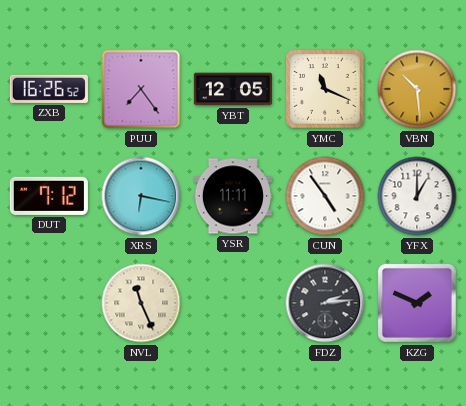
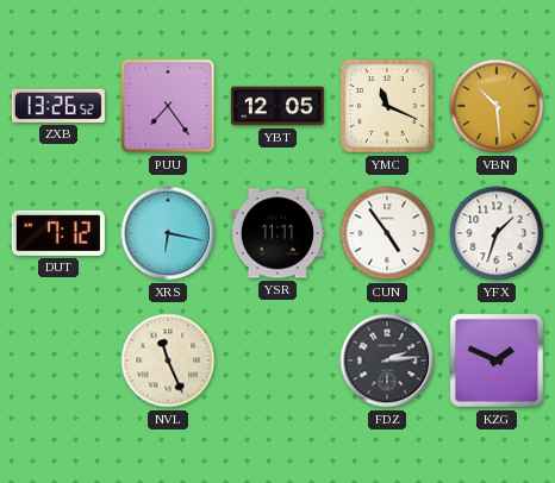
ZXB: 16:26 -> 13:26
YFX: 1:00 -> 1:33
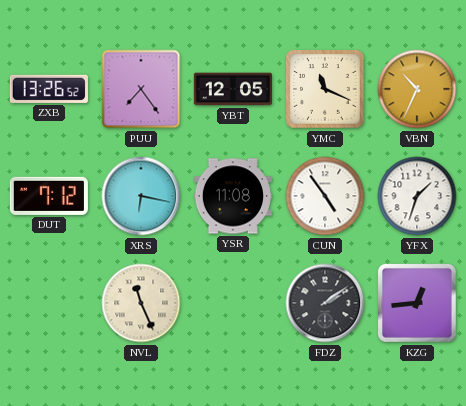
VBN: 10:29 -> 10:34
YSR: 11:11 -> 11:08
FDZ: 2:14 -> 2:09
KZG: 1:49 -> 12:44
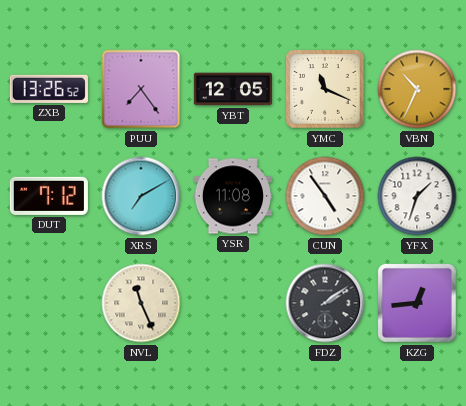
XRS: 6:17 -> 7:10
